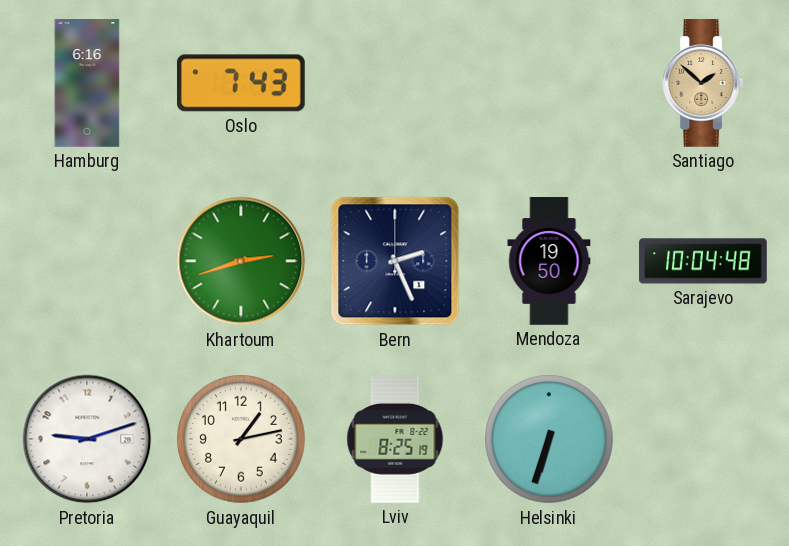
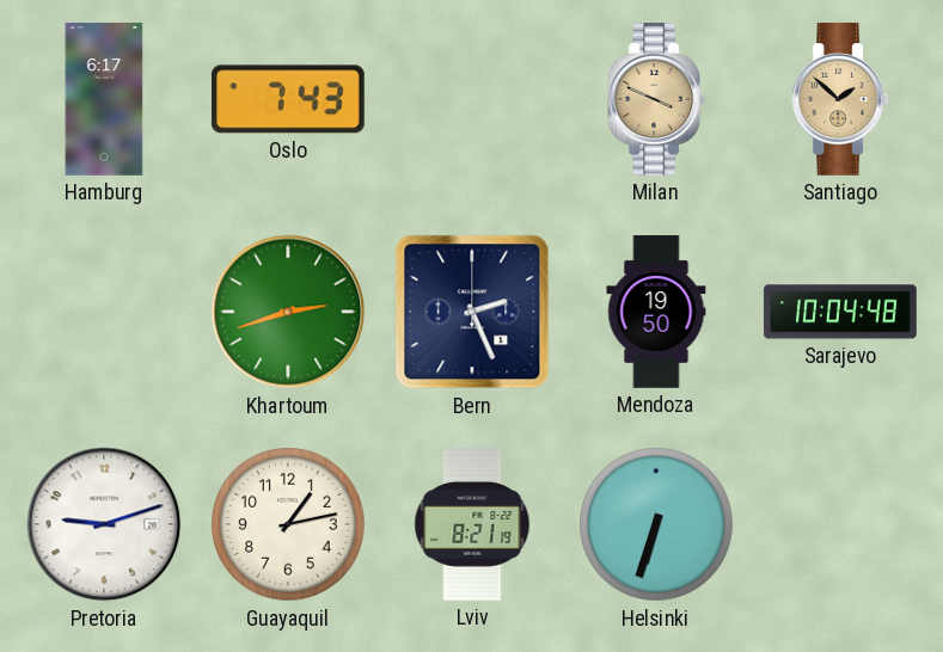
Hamburg: 6:16 -> 6:17
Milan: none -> 3:49
Lviv: 8:25 -> 8:21
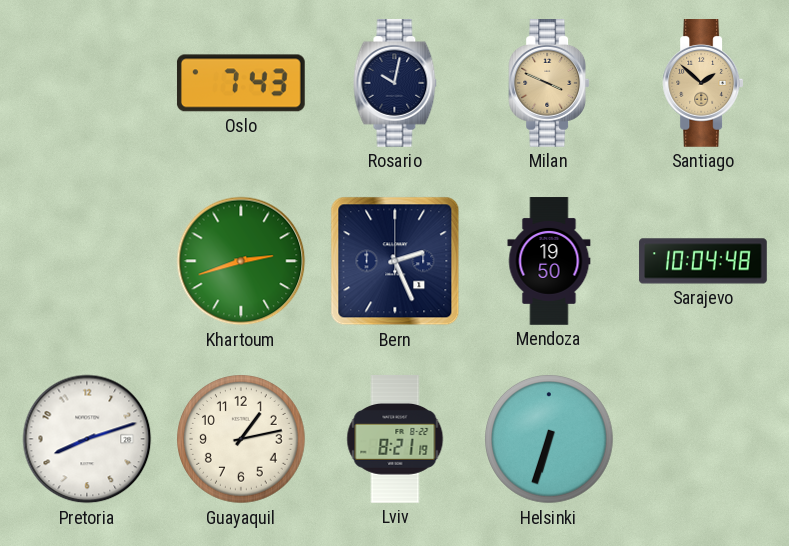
Hamburg: 6:17 -> none
Rosario: none -> 10:02
Pretoria: 9:12 -> 8:12
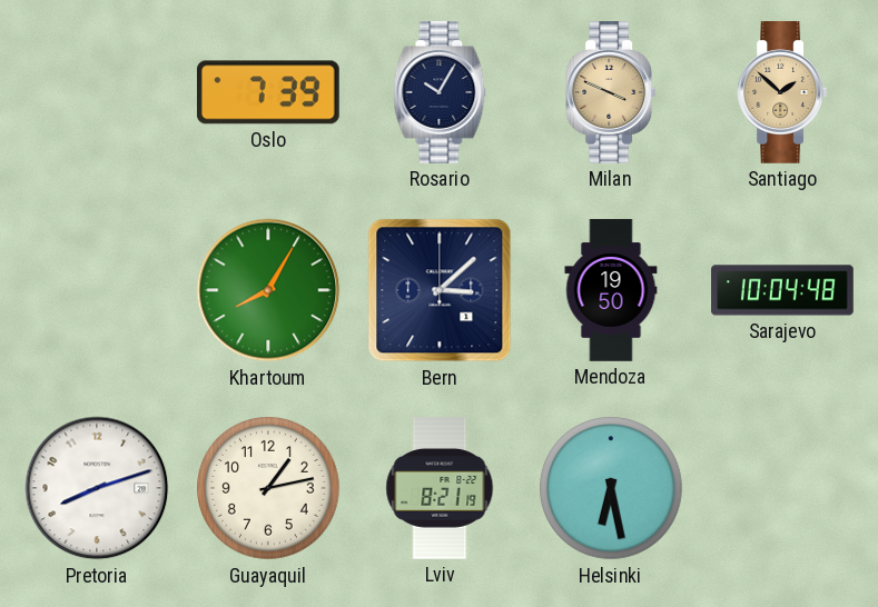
Oslo: 7:43 -> 7:39
Rosario: 10:02 -> 10:05
Khartoum: 2:42 -> 8:05
Bern: 2:26 -> 3:08
Helsinki: 6:33 -> 6:28
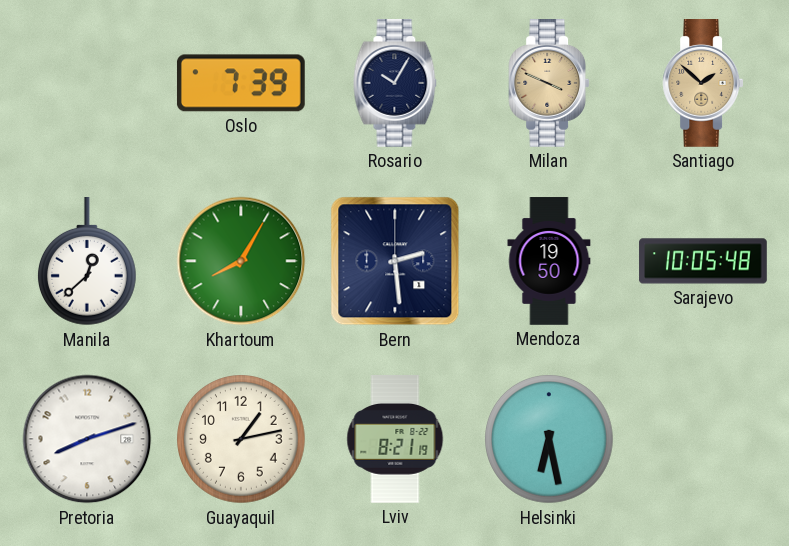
Manila: none -> 12:38
Bern: 3:08 -> 2:29
Sarajevo: 10:04 -> 10:05
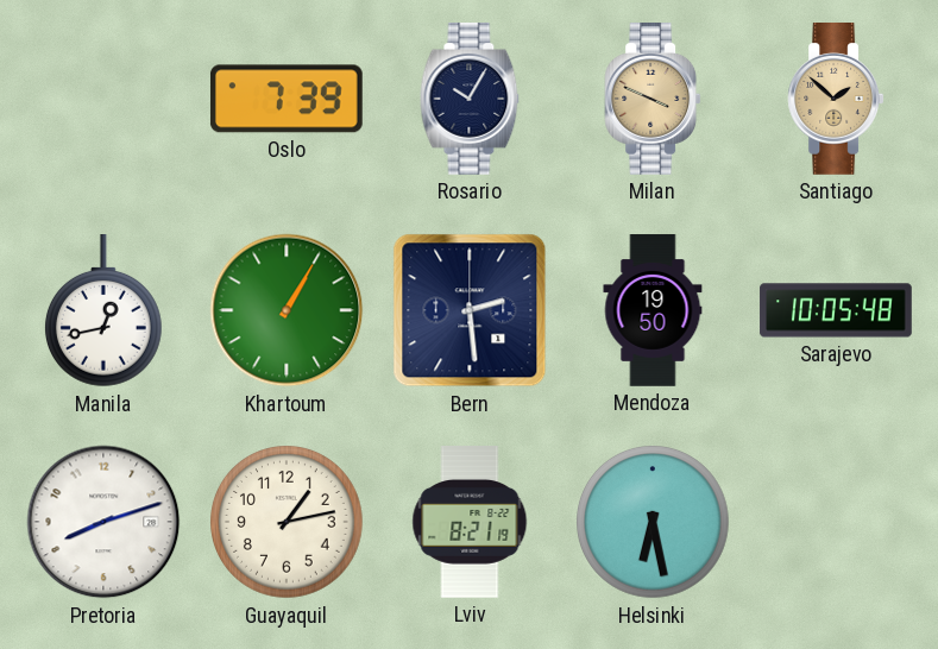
Manila: 12:38 -> 12:43
Khartoum: 8:05 -> 1:05
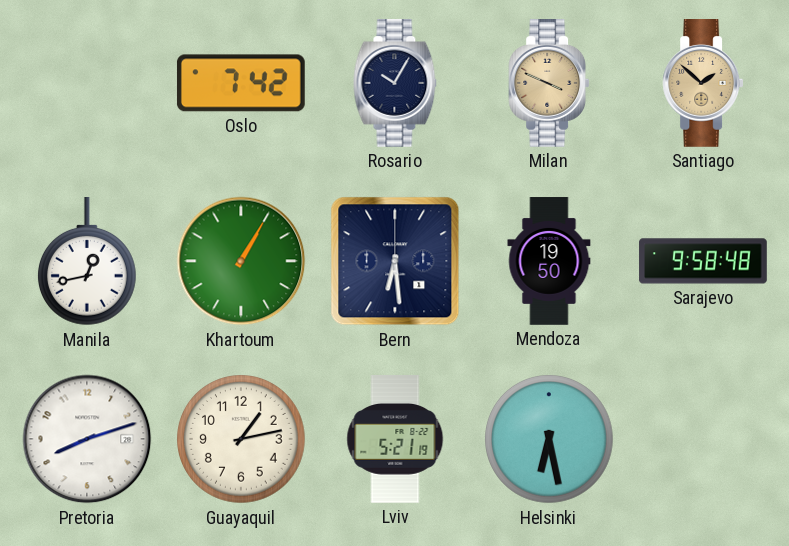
Oslo: 7:39 -> 7:42
Bern: 2:29 -> 6:29
Sarajevo: 10:05 -> 9:58
Lviv: 8:21 -> 5:21
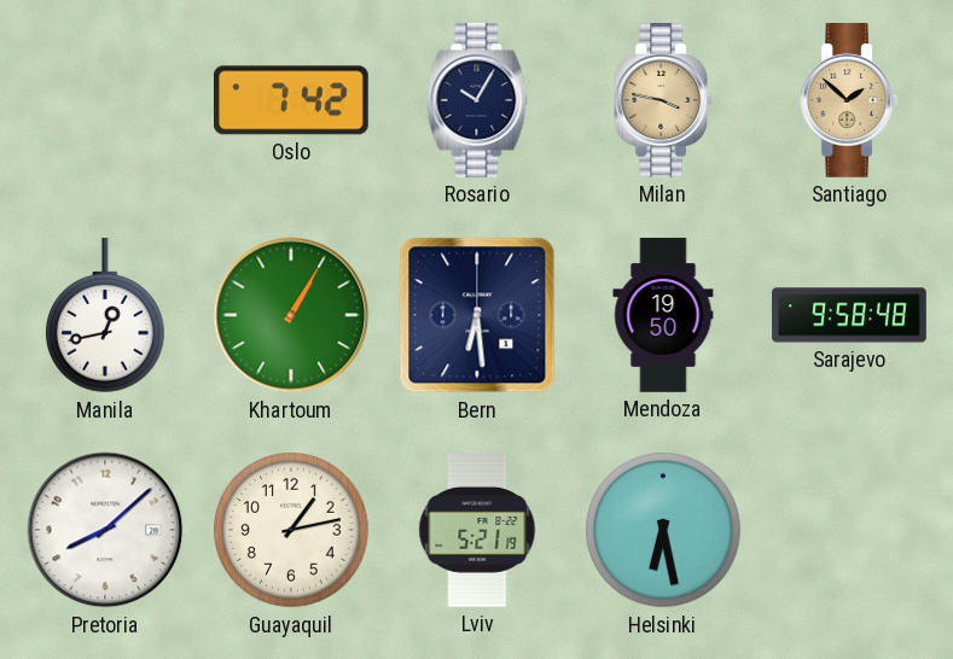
Milan: 3:49 -> 3:47
Pretoria: 8:12 -> 8:08
